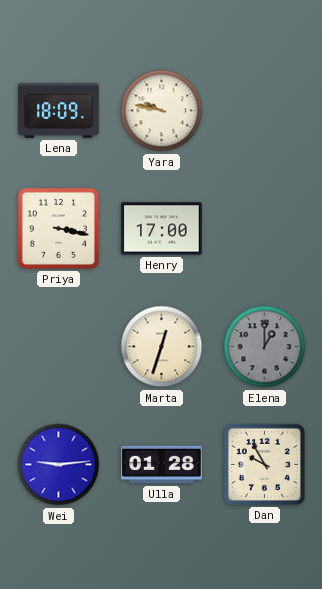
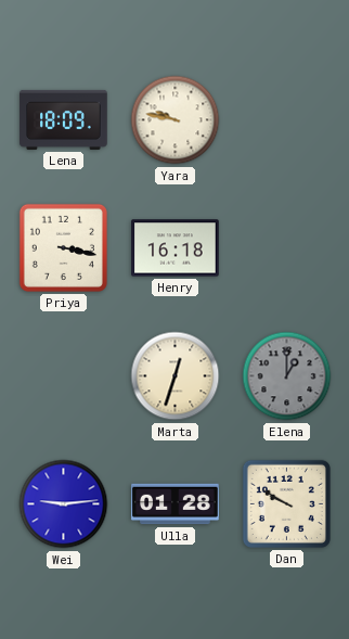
Henry: 17:00 -> 16:18
Dan: 9:55 -> 9:50
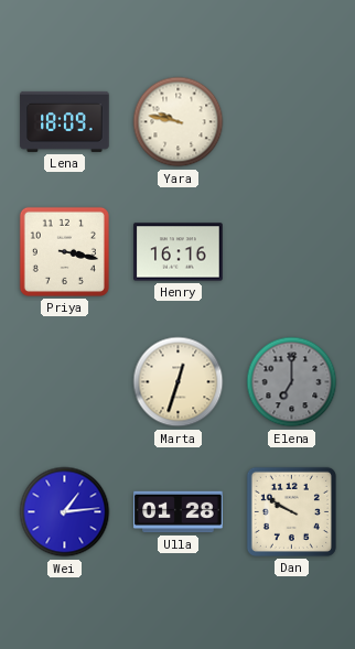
Henry: 16:18 -> 16:16
Elena: 1:00 -> 7:00
Wei: 9:14 -> 1:14
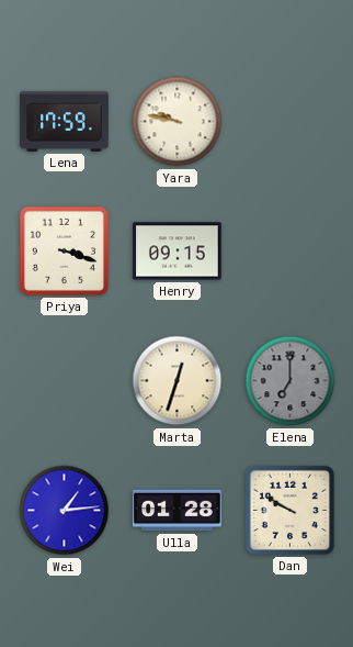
Lena: 18:09 -> 17:59
Priya: 3:17 -> 3:18
Henry: 16:16 -> 09:15
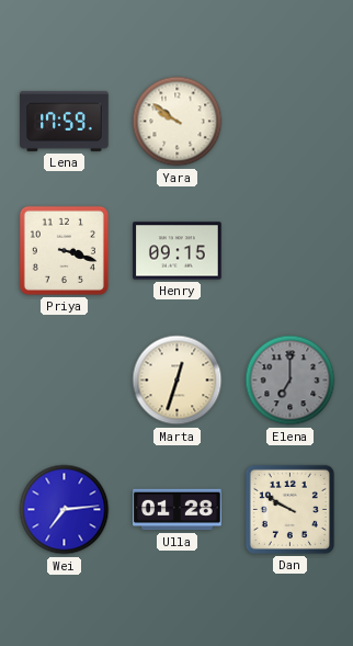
Yara: 9:47 -> 9:51
Wei: 1:14 -> 7:14
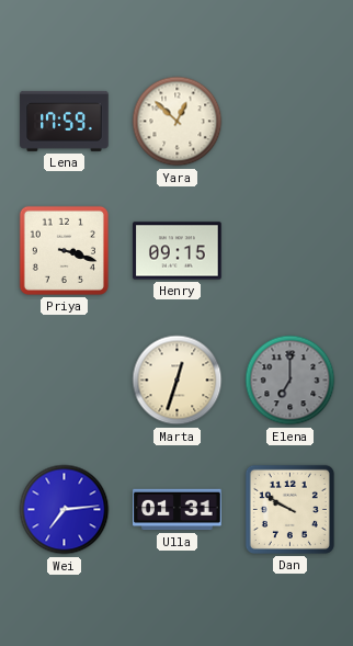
Yara: 9:51 -> 12:52
Ulla: 01:28 -> 01:31
